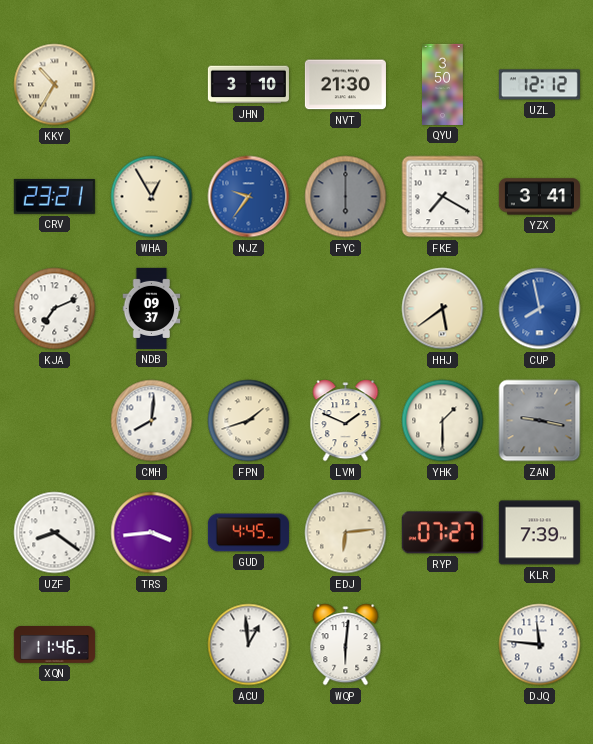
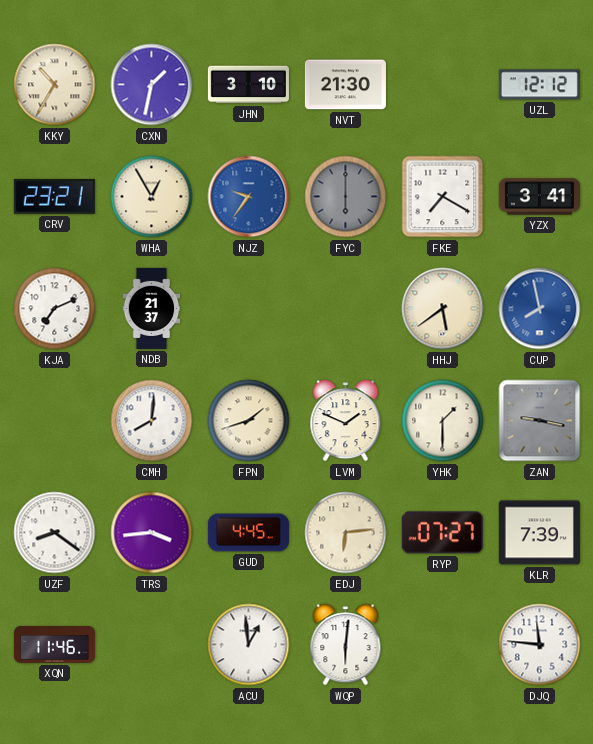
CXN: none -> 1:32
QYU: 3:50 -> none
NDB: 09:37 -> 21:37
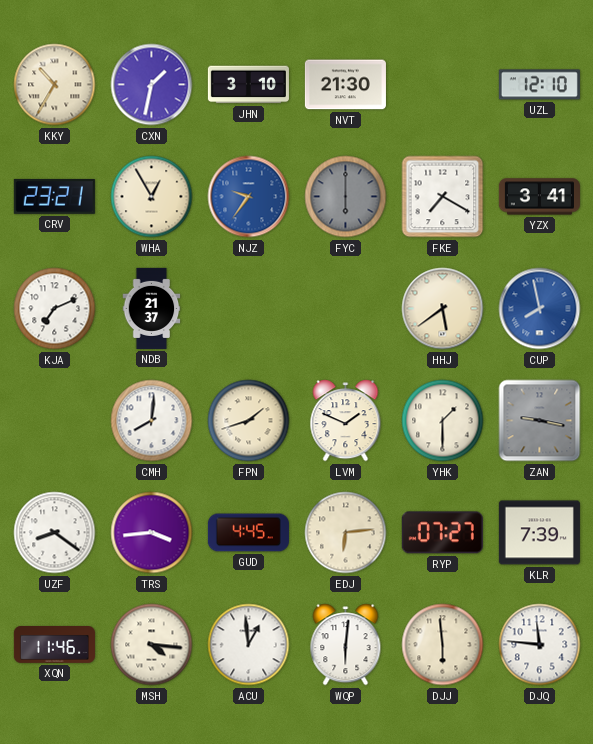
UZL: 12:12 -> 12:10
MSH: none -> 4:16
DJJ: none -> 5:59
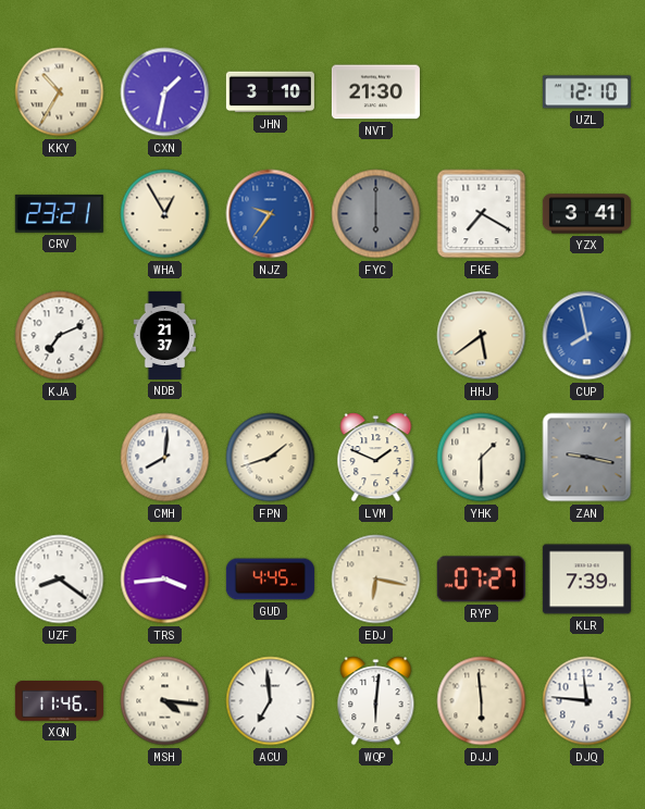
EDJ: 6:14 -> 6:17
ACU: 12:59 -> 6:59
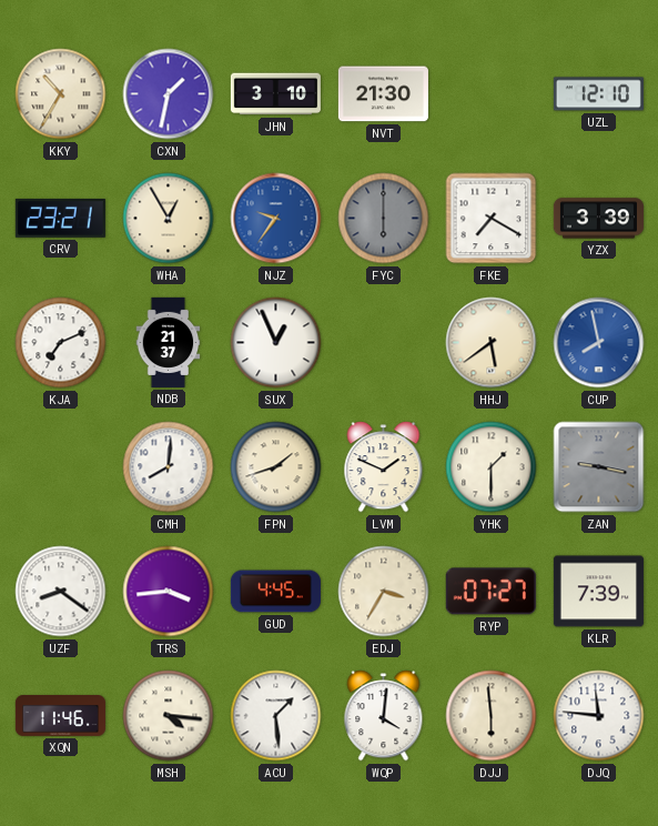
YZX: 3:41 -> 3:39
SUX: none -> 12:56
EDJ: 6:17 -> 3:35
ACU: 6:59 -> 1:29
WQP: 6:01 -> 4:01
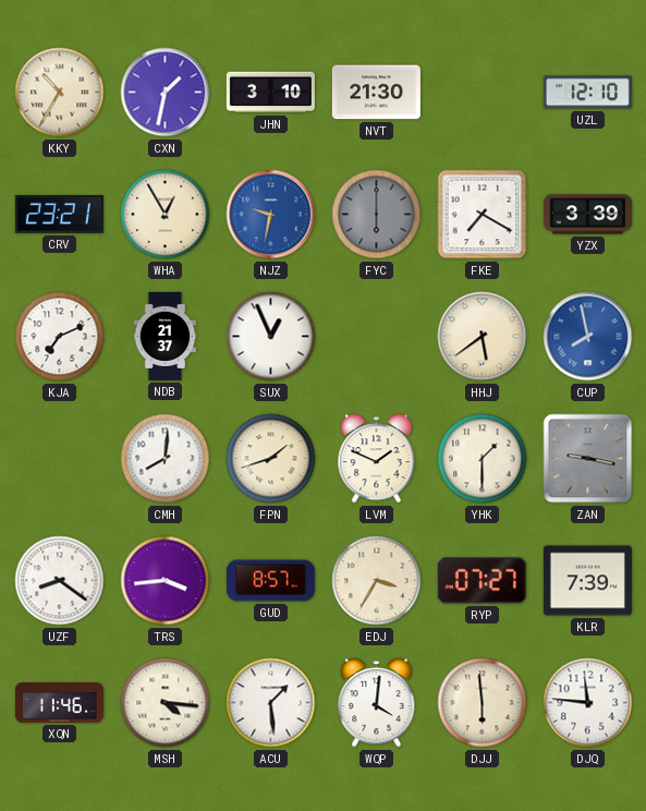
NJZ: 9:36 -> 9:32
GUD: 4:45 -> 8:57
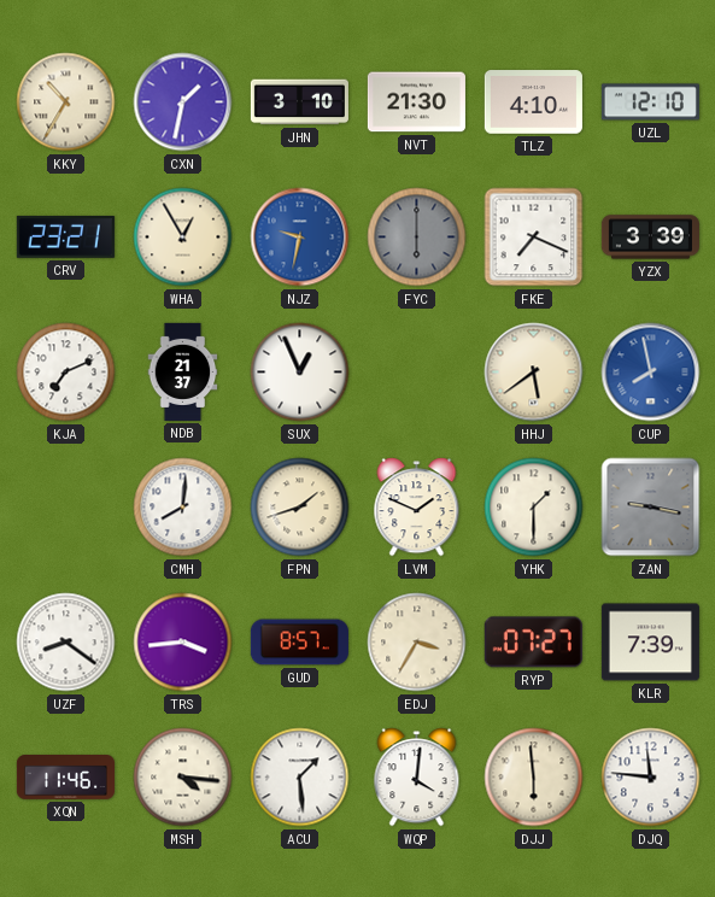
TLZ: none -> 4:10
FKE: 7:20 -> 7:19
